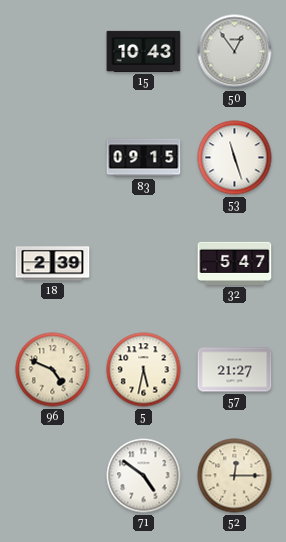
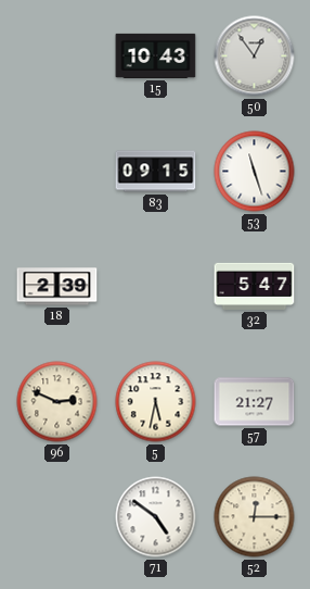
96: 4:49 -> 2:49
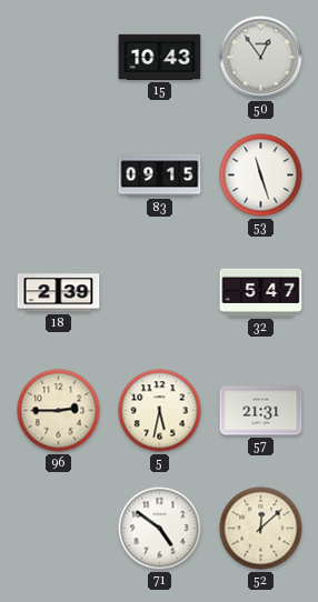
96: 2:49 -> 2:45
57: 21:27 -> 21:31
52: 12:15 -> 12:08
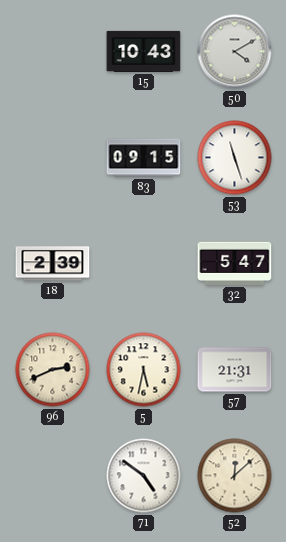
50: 12:54 -> 4:10
96: 2:45 -> 2:41
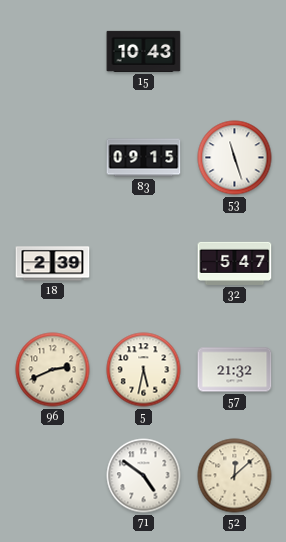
50: 4:10 -> none
57: 21:31 -> 21:32
